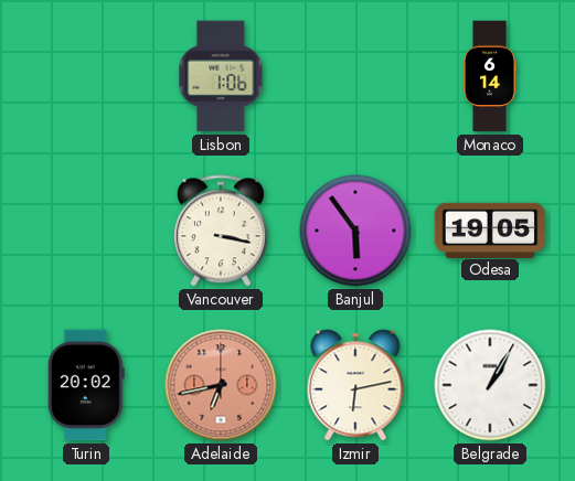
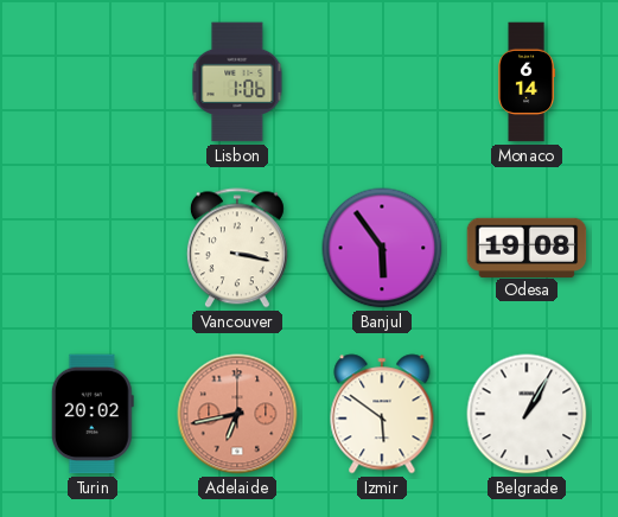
Odesa: 19:05 -> 19:08
Izmir: 6:13 -> 5:51
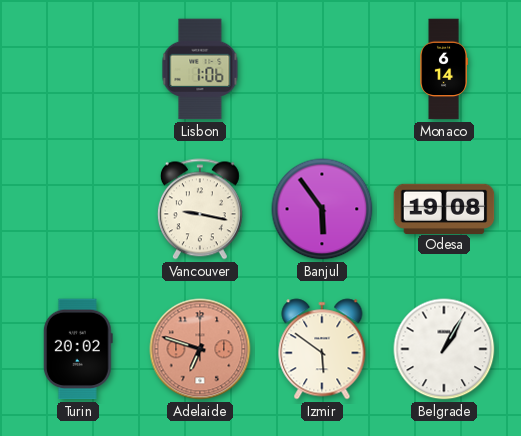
Vancouver: 3:17 -> 9:17
Adelaide: 6:43 -> 6:48
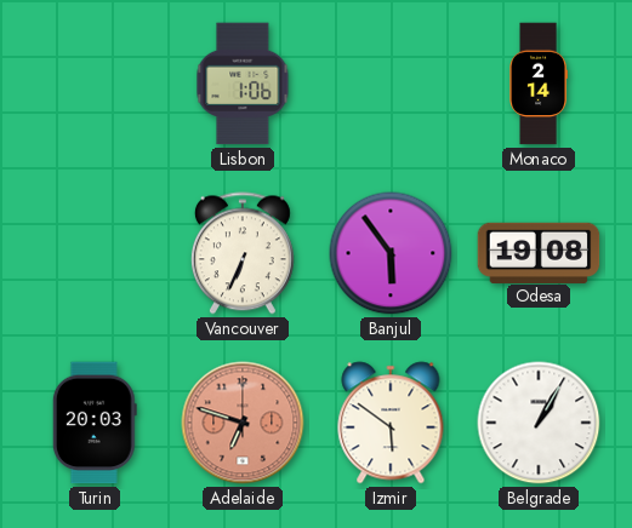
Monaco: 6:14 -> 2:14
Vancouver: 9:17 -> 6:34
Turin: 20:02 -> 20:03
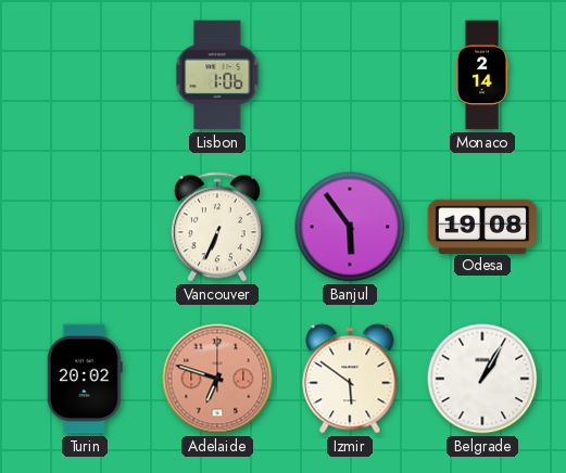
Turin: 20:03 -> 20:02
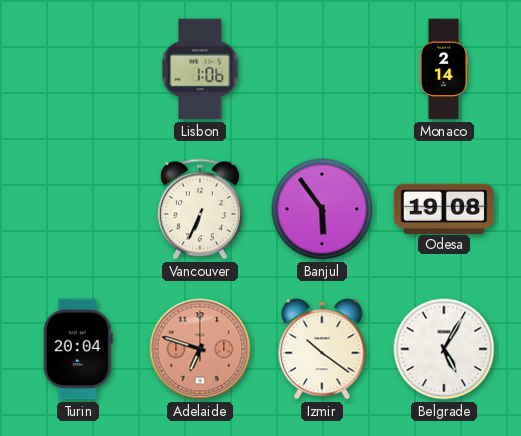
Turin: 20:02 -> 20:04
Izmir: 5:51 -> 10:21
Belgrade: 1:05 -> 5:05
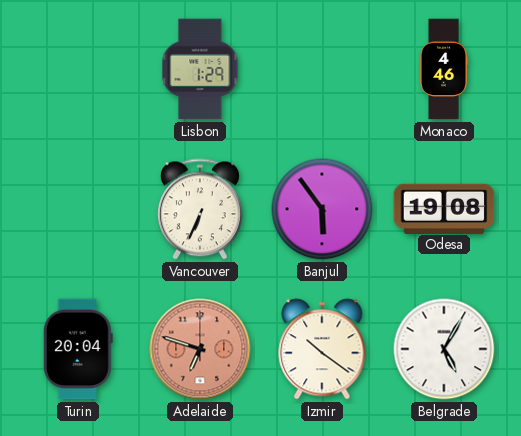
Lisbon: 1:06 -> 1:29
Monaco: 2:14 -> 4:46
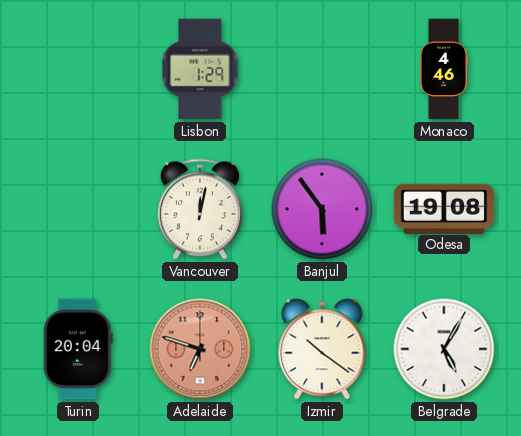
Vancouver: 6:34 -> 12:02
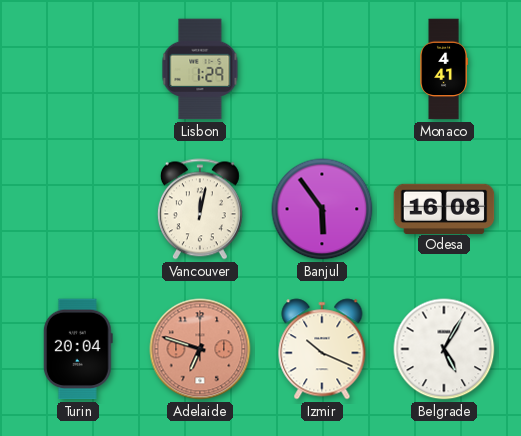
Monaco: 4:46 -> 4:41
Odesa: 19:08 -> 16:08
Izmir: 10:21 -> 10:19
